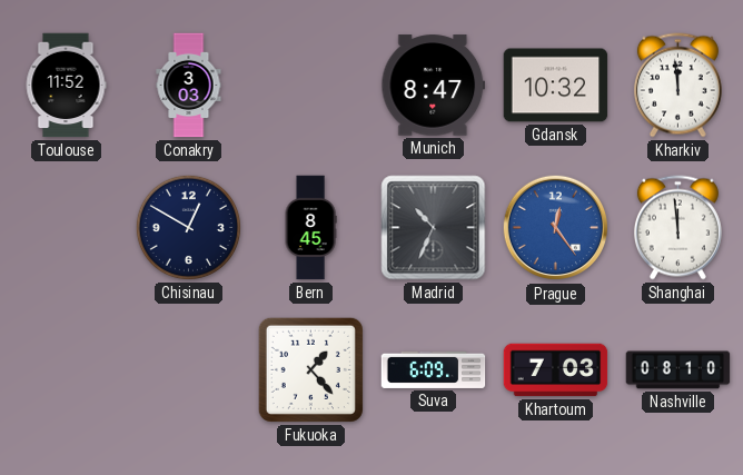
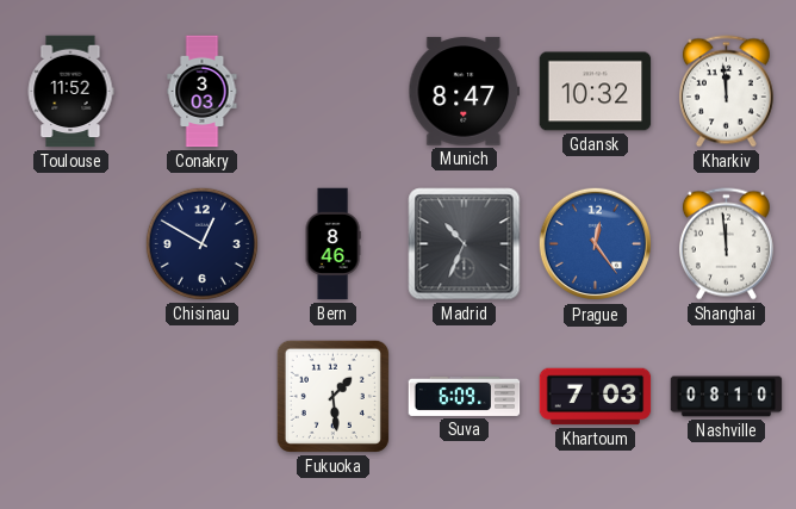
Bern: 8:45 -> 8:46
Fukuoka: 1:23 -> 1:29
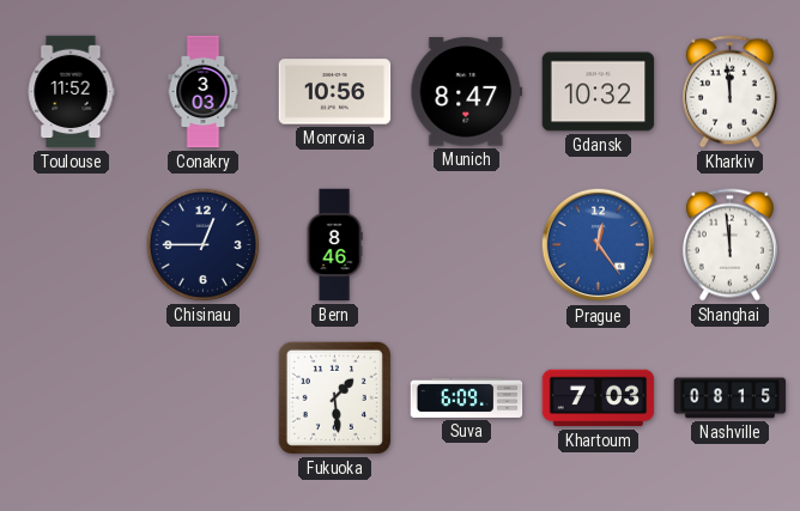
Monrovia: none -> 10:56
Chisinau: 12:50 -> 12:45
Madrid: 10:34 -> none
Nashville: 08:10 -> 08:15
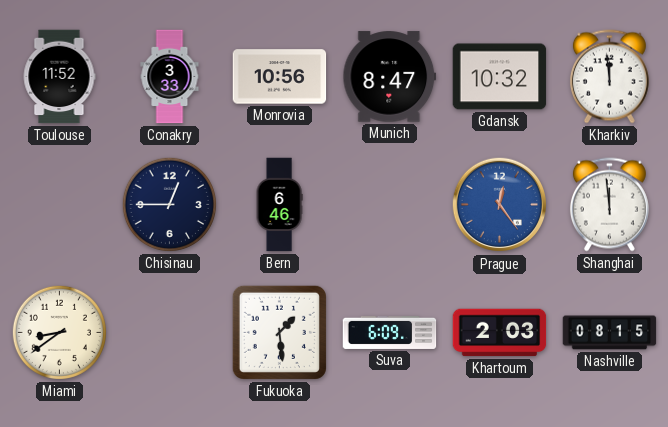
Conakry: 3:03 -> 3:33
Bern: 8:46 -> 6:46
Miami: none -> 8:39
Khartoum: 7:03 -> 2:03
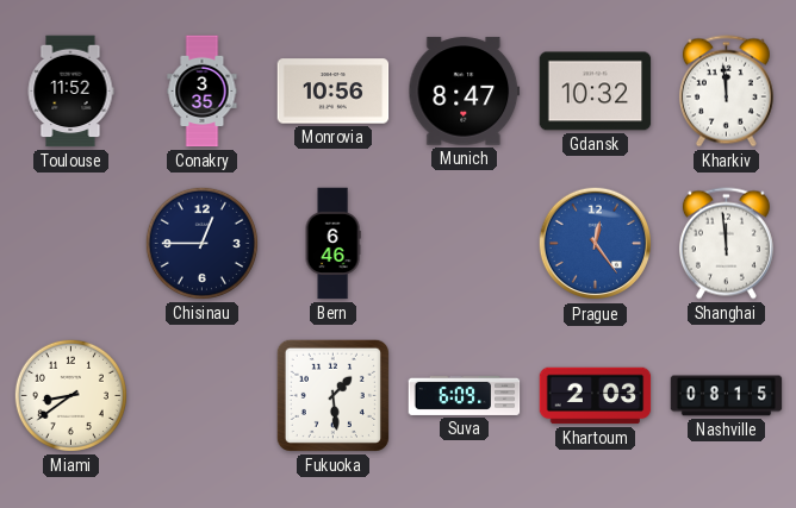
Conakry: 3:33 -> 3:35
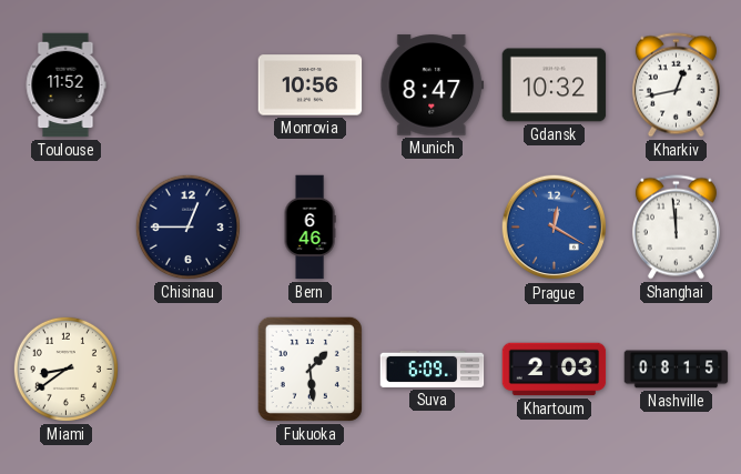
Conakry: 3:35 -> none
Kharkiv: 11:59 -> 12:43
Prague: 12:24 -> 12:20
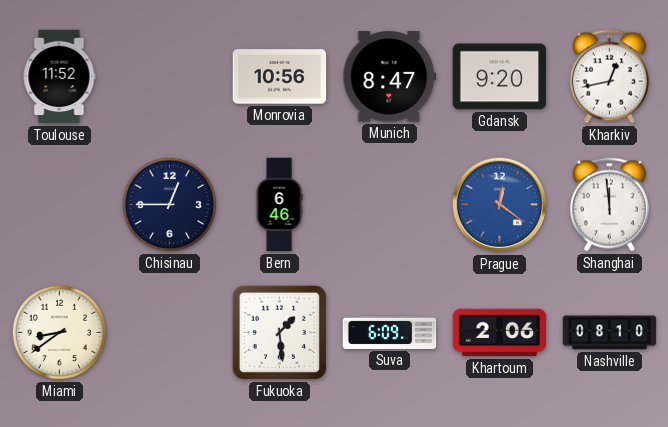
Gdansk: 10:32 -> 9:20
Prague: 12:20 -> 12:21
Khartoum: 2:03 -> 2:06
Nashville: 08:15 -> 08:10
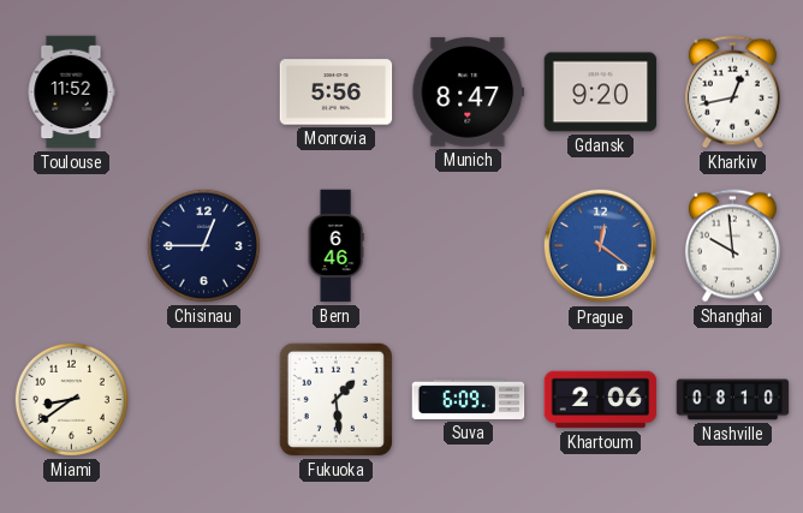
Monrovia: 10:56 -> 5:56
Shanghai: 11:59 -> 9:59
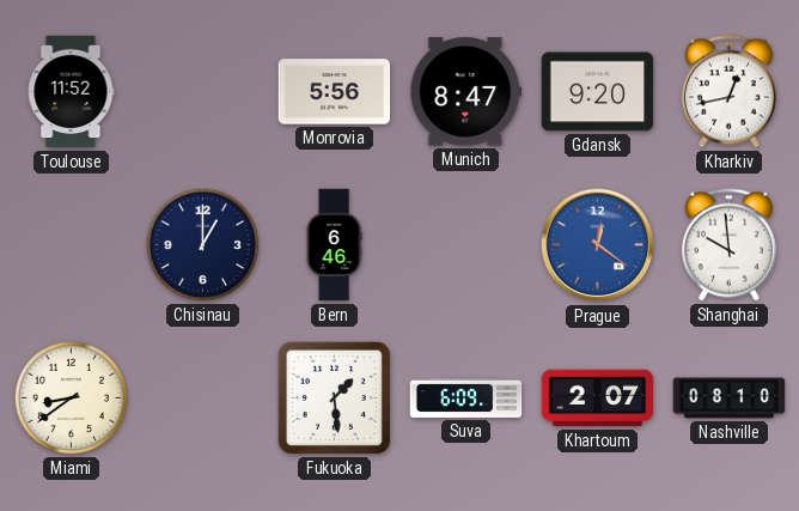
Chisinau: 12:45 -> 1:00
Khartoum: 2:06 -> 2:07
